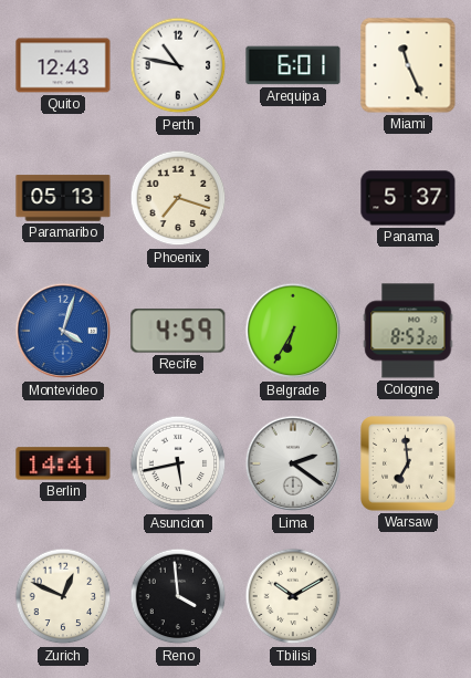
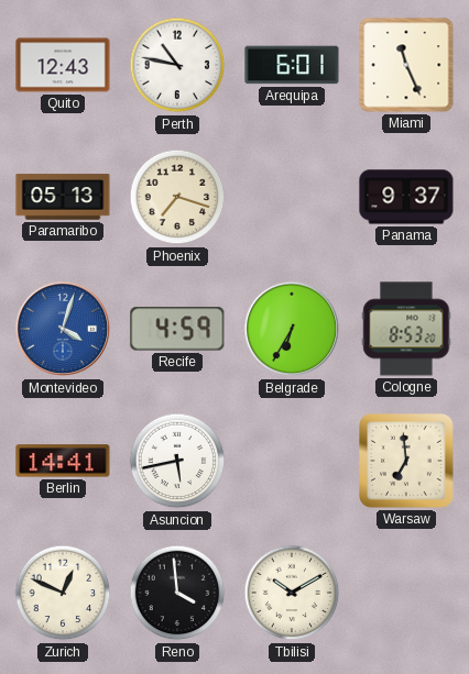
Panama: 5:37 -> 9:37
Lima: 2:21 -> none
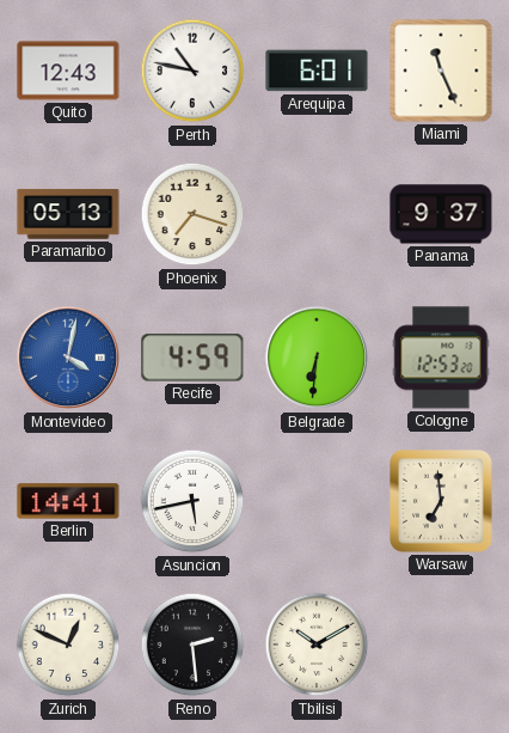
Montevideo: 4:03 -> 4:02
Belgrade: 6:35 -> 6:31
Cologne: 8:53 -> 12:53
Reno: 3:59 -> 2:29
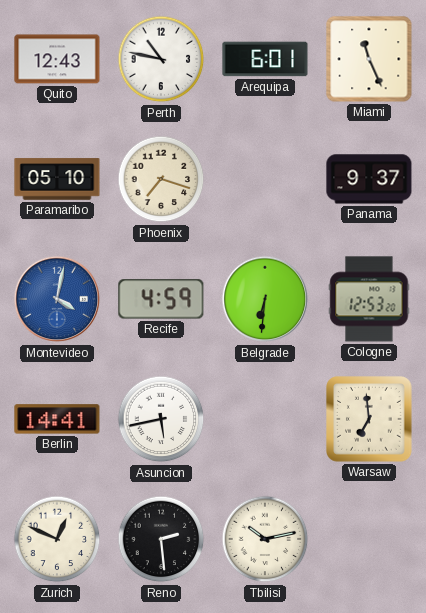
Paramaribo: 05:13 -> 05:10
Tbilisi: 10:10 -> 10:13
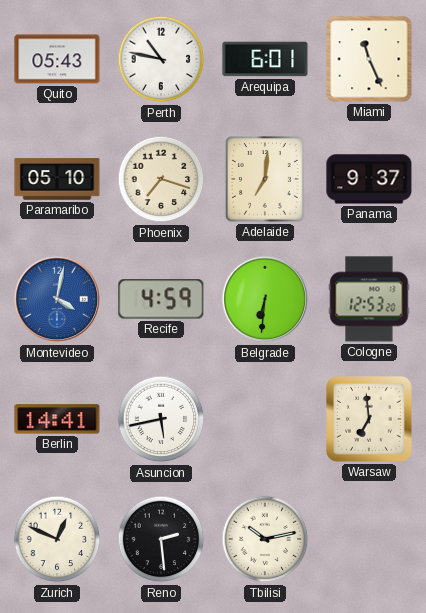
Quito: 12:43 -> 05:43
Adelaide: none -> 7:01
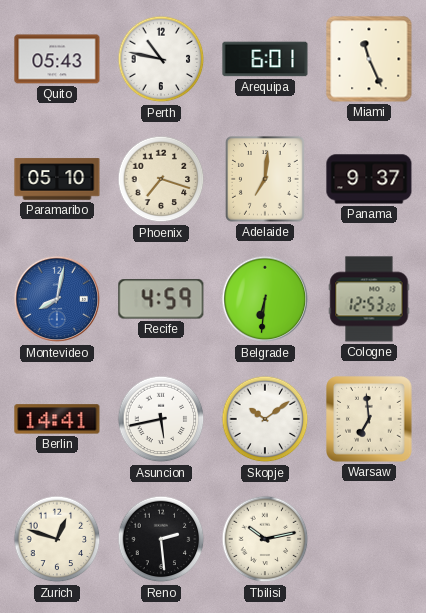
Montevideo: 4:02 -> 8:02
Skopje: none -> 10:09
Zurich: 12:49 -> 12:48
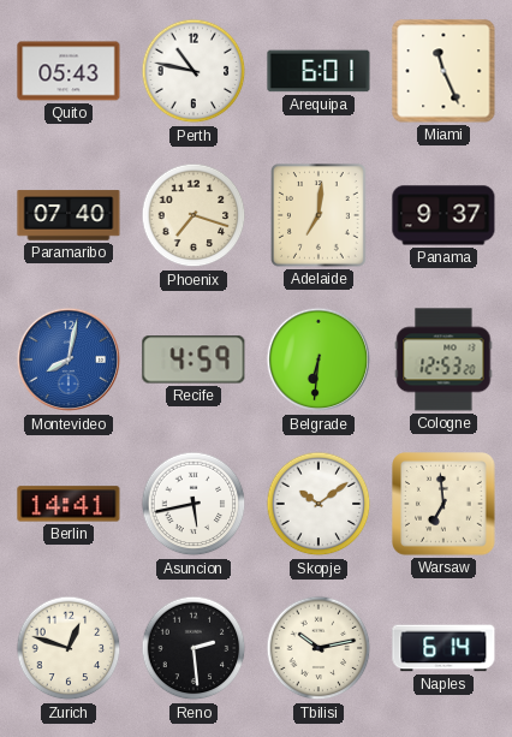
Paramaribo: 05:10 -> 07:40
Naples: none -> 6:14
